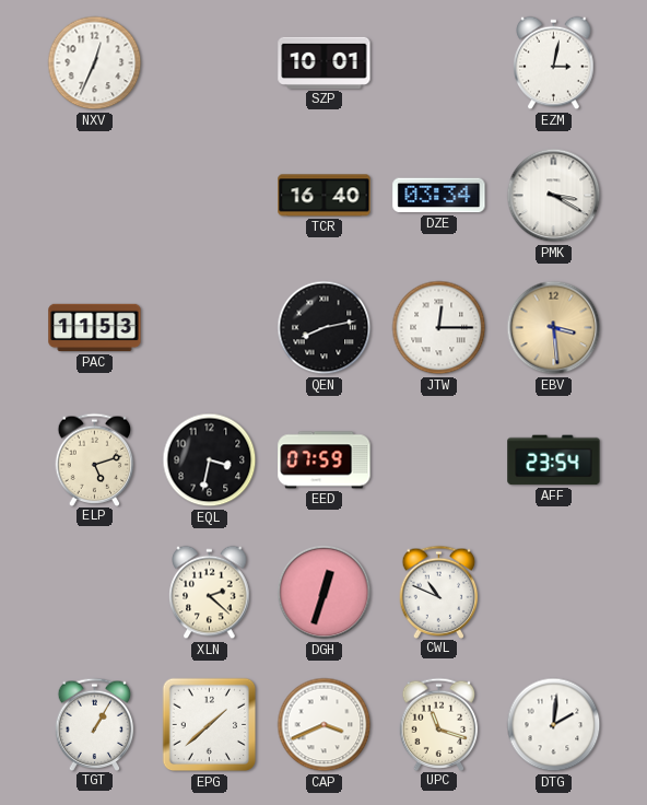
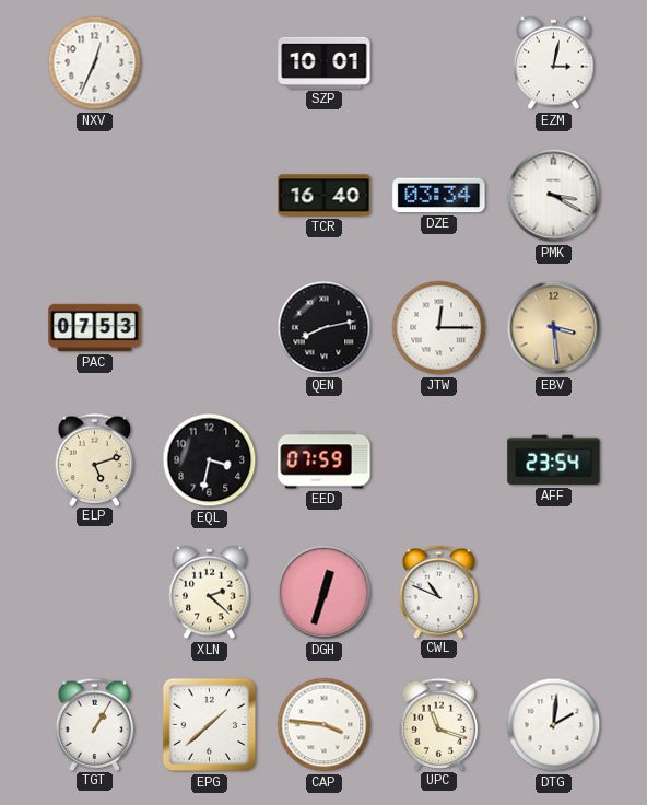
PAC: 11:53 -> 07:53
CAP: 3:41 -> 3:46
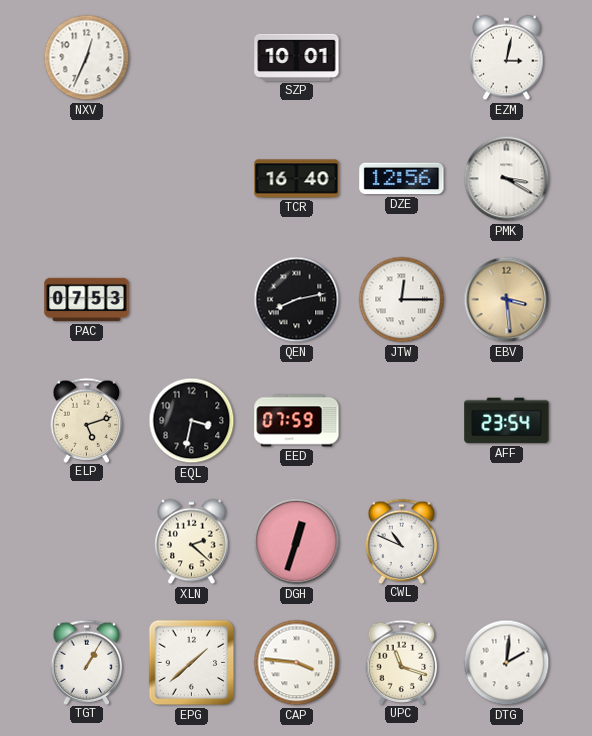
DZE: 03:34 -> 12:56
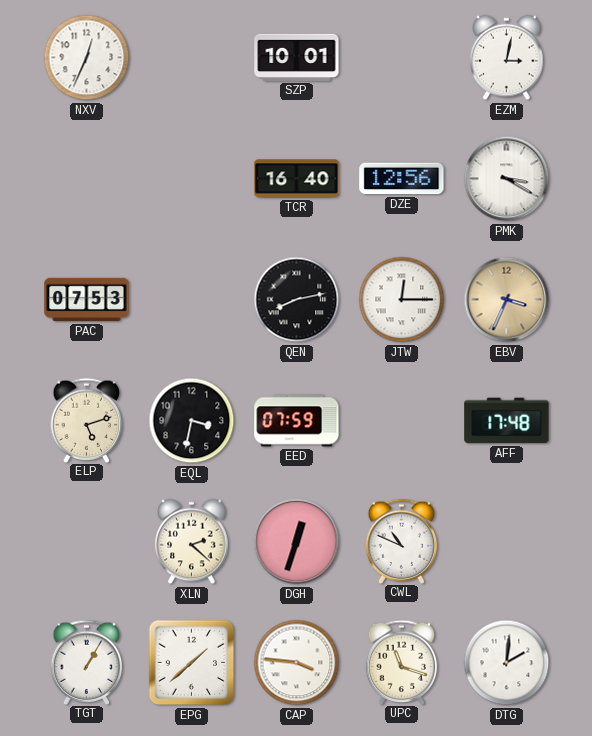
EBV: 3:29 -> 3:34
AFF: 23:54 -> 17:48
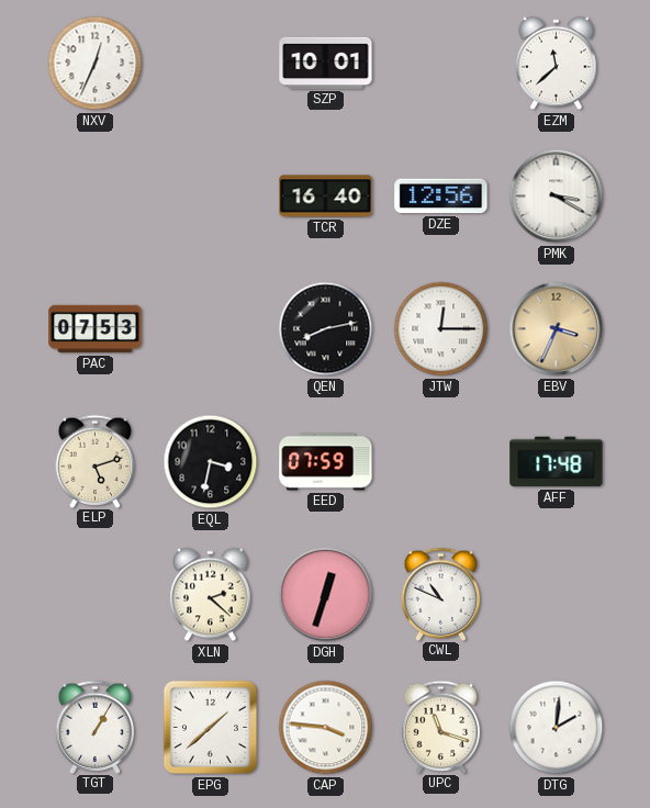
EZM: 3:02 -> 11:38
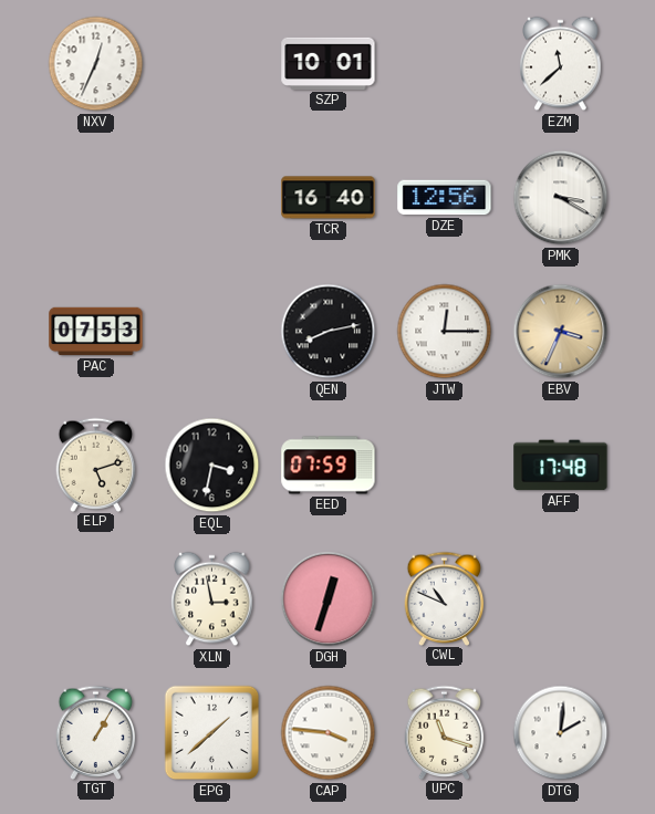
XLN: 2:22 -> 2:58
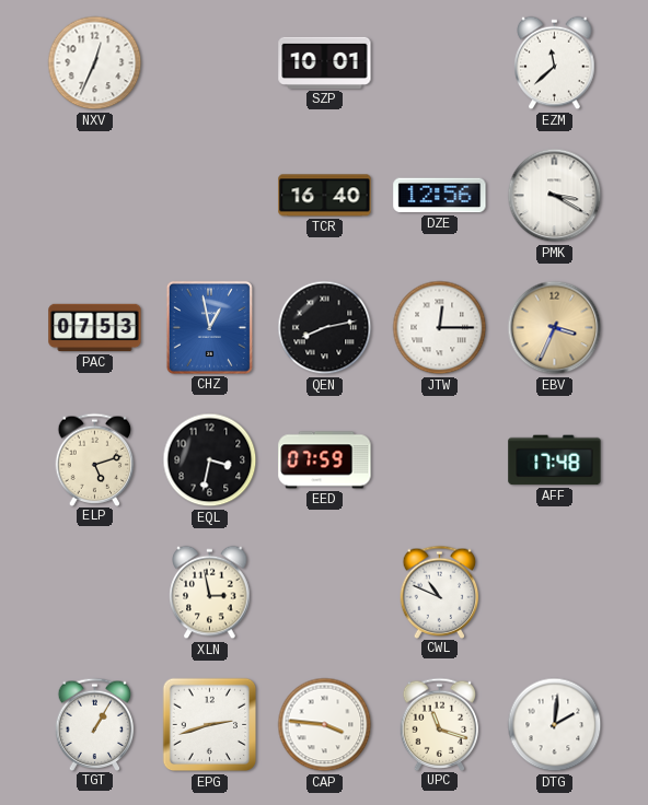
CHZ: none -> 12:58
DGH: 12:33 -> none
EPG: 1:38 -> 2:42
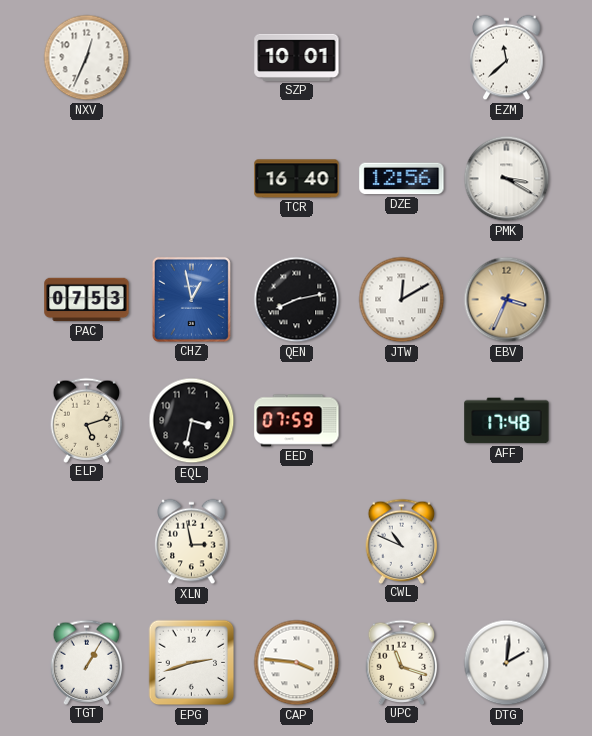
JTW: 12:15 -> 12:10
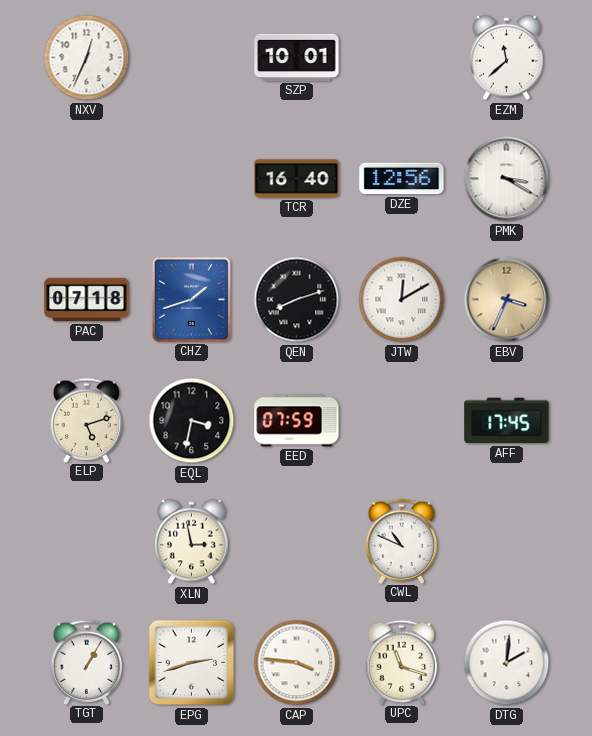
PAC: 07:53 -> 07:18
CHZ: 12:58 -> 1:42
QEN: 8:13 -> 8:12
AFF: 17:48 -> 17:45
